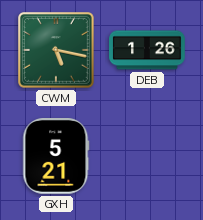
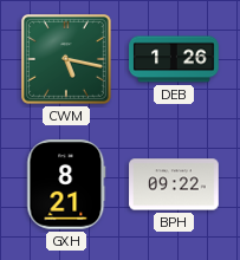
GXH: 5:21 -> 8:21
BPH: none -> 09:22
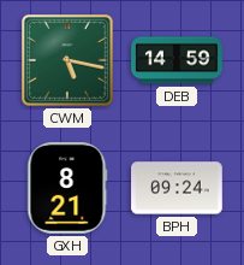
DEB: 1:26 -> 14:59
BPH: 09:22 -> 09:24
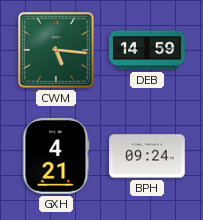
CWM: 5:17 -> 5:16
GXH: 8:21 -> 4:21
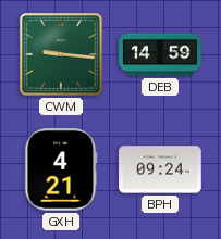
CWM: 5:16 -> 9:16
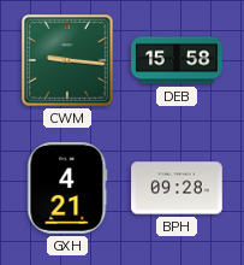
DEB: 14:59 -> 15:58
BPH: 09:24 -> 09:28
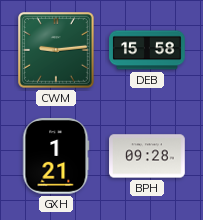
CWM: 9:16 -> 9:14
GXH: 4:21 -> 1:21
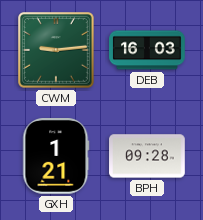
DEB: 15:58 -> 16:03
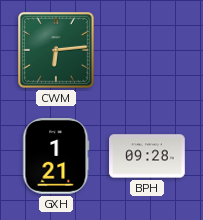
CWM: 9:14 -> 6:14
DEB: 16:03 -> none
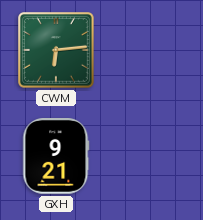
GXH: 1:21 -> 9:21
BPH: 09:28 -> none
